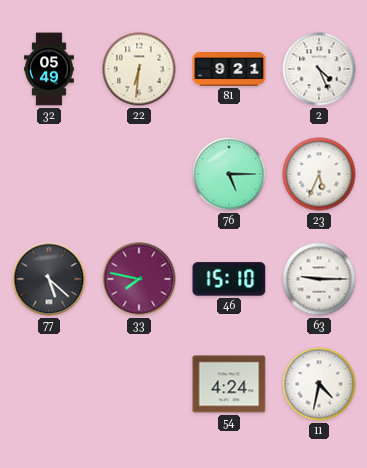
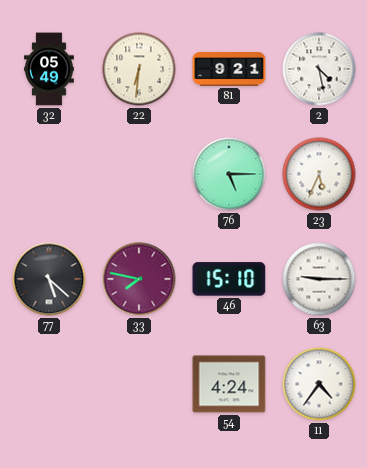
2: 4:26 -> 4:28
11: 4:32 -> 4:36
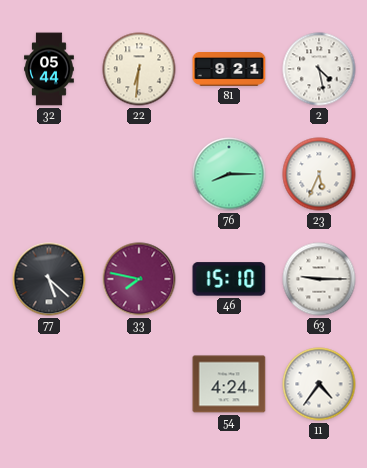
32: 05:49 -> 05:44
76: 5:15 -> 8:15
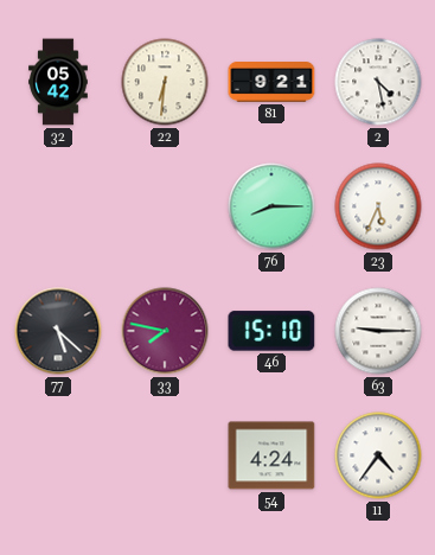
32: 05:44 -> 05:42
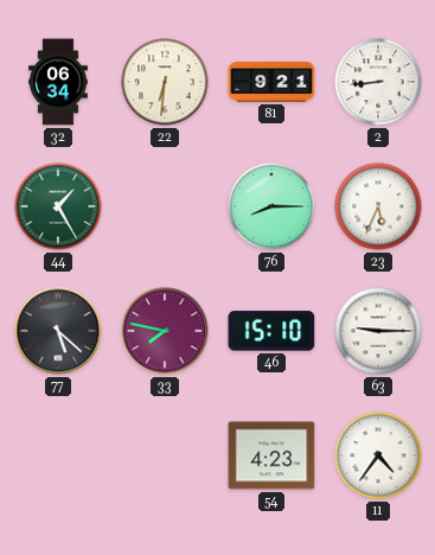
32: 05:42 -> 06:34
2: 4:28 -> 8:44
44: none -> 1:25
54: 4:24 -> 4:23
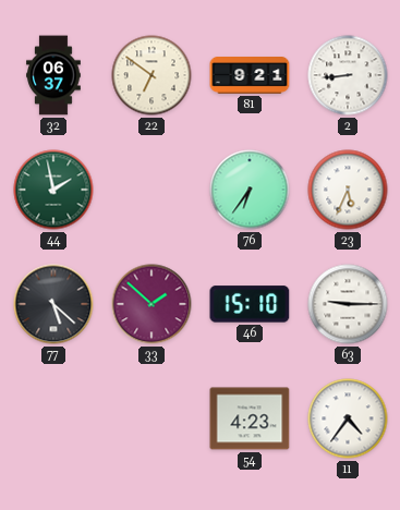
32: 06:34 -> 06:37
22: 6:31 -> 6:51
44: 1:25 -> 1:58
76: 8:15 -> 6:36
33: 7:47 -> 1:52
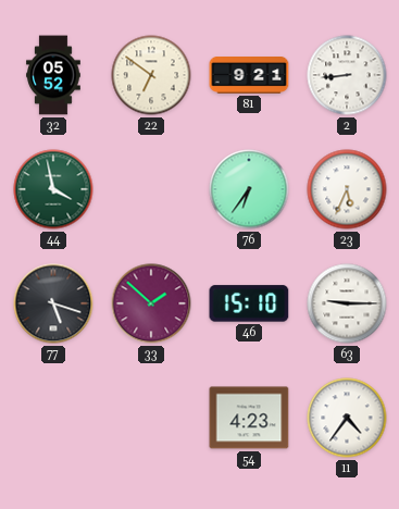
32: 06:37 -> 05:52
44: 1:58 -> 3:58
77: 5:22 -> 5:18
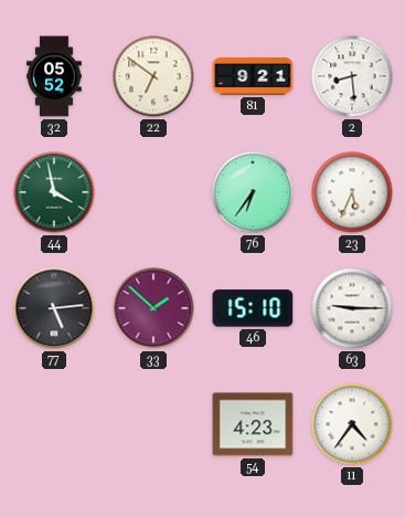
2: 8:44 -> 8:29
77: 5:18 -> 5:14
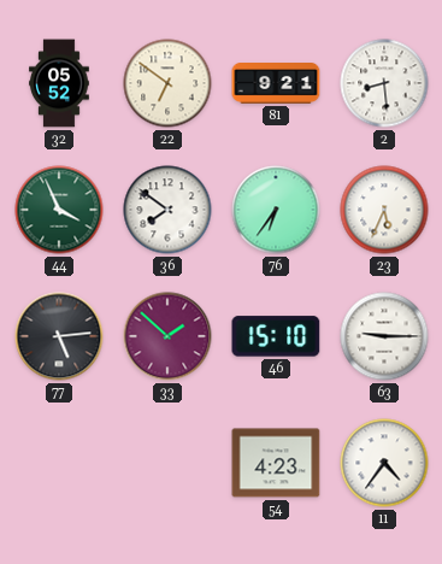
44: 3:58 -> 3:56
36: none -> 7:51
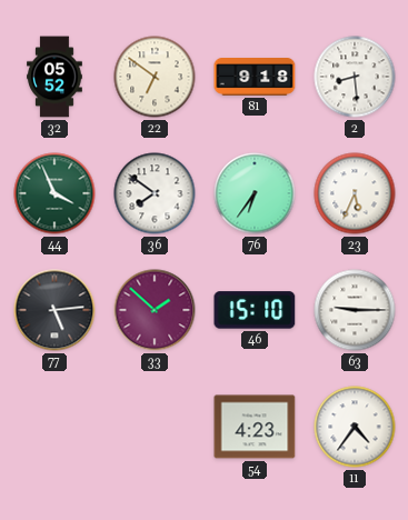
81: 9:21 -> 9:18
